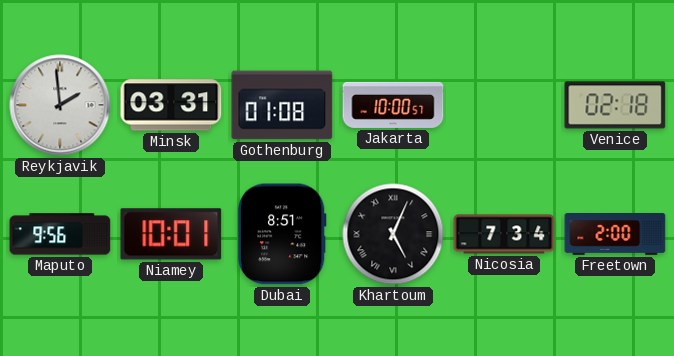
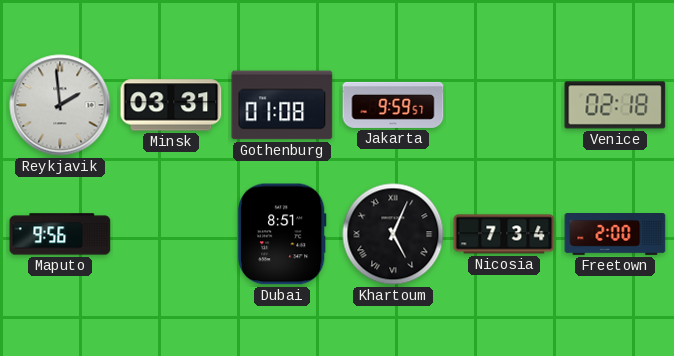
Jakarta: 10:00 -> 9:59
Niamey: 10:01 -> none
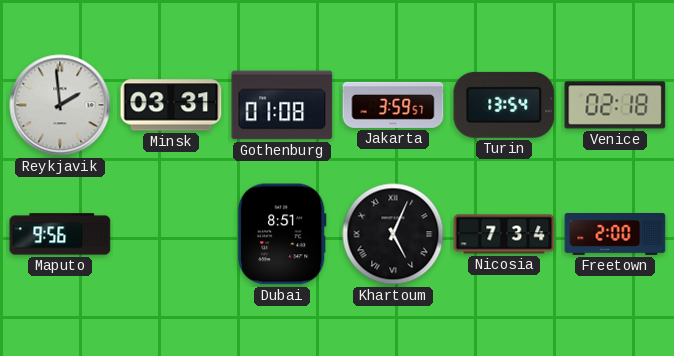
Jakarta: 9:59 -> 3:59
Turin: none -> 13:54
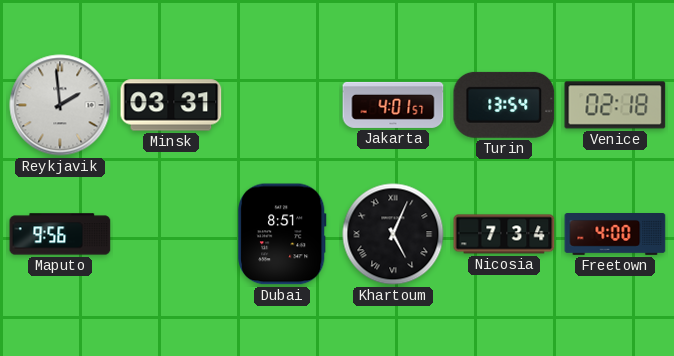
Gothenburg: 01:08 -> none
Jakarta: 3:59 -> 4:01
Freetown: 2:00 -> 4:00
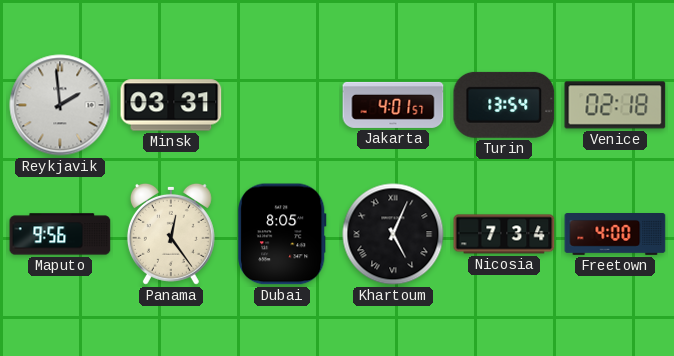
Panama: none -> 12:24
Dubai: 8:51 -> 8:05
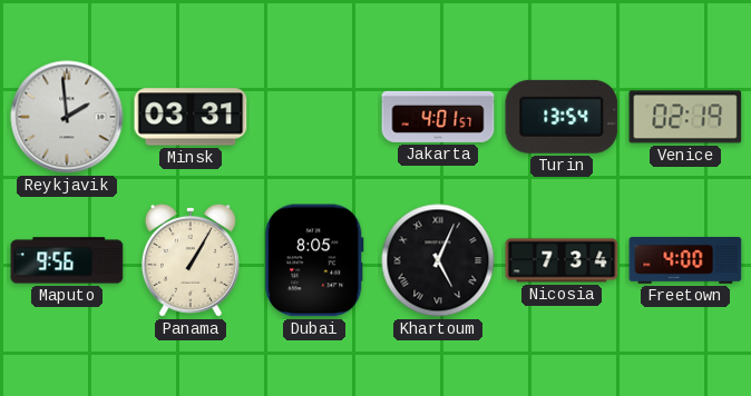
Venice: 02:18 -> 02:19
Panama: 12:24 -> 1:05
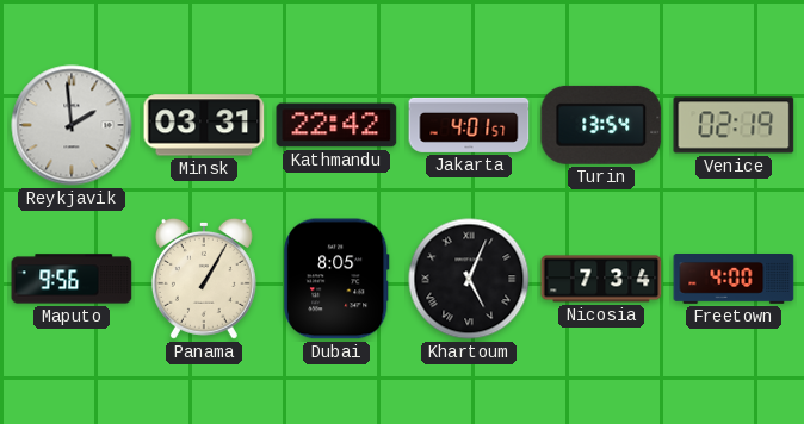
Kathmandu: none -> 22:42
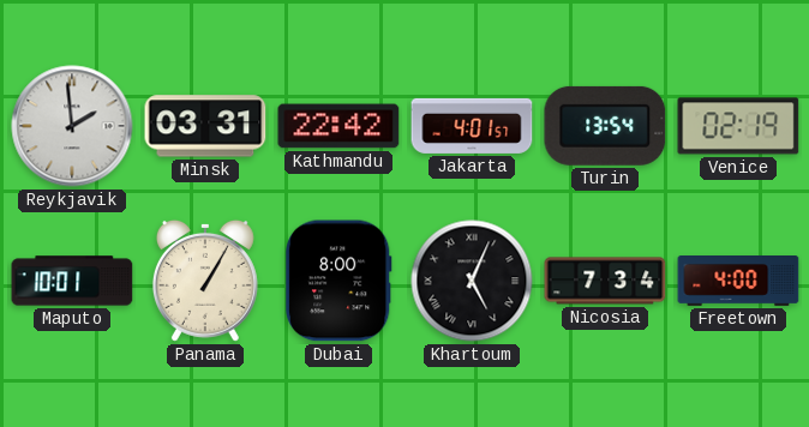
Maputo: 9:56 -> 10:01
Dubai: 8:05 -> 8:00
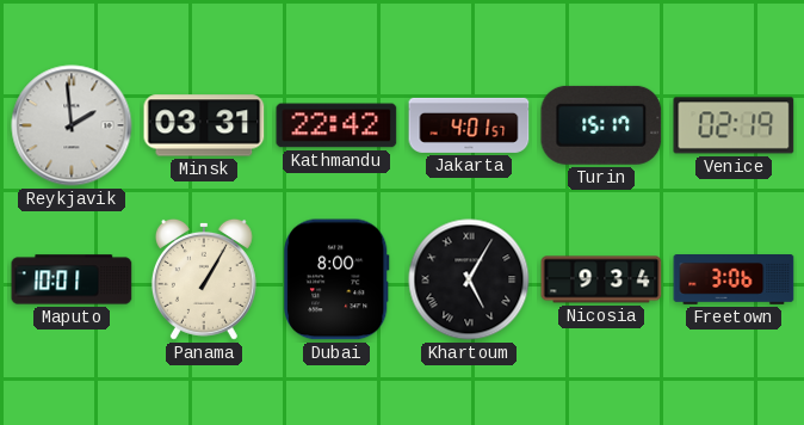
Turin: 13:54 -> 15:17
Khartoum: 5:04 -> 5:05
Nicosia: 7:34 -> 9:34
Freetown: 4:00 -> 3:06
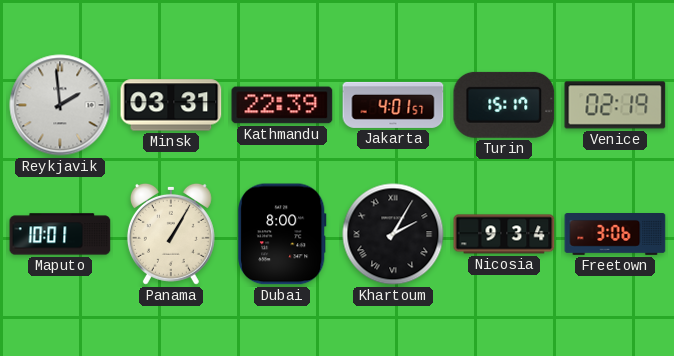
Kathmandu: 22:42 -> 22:39
Khartoum: 5:05 -> 2:05
